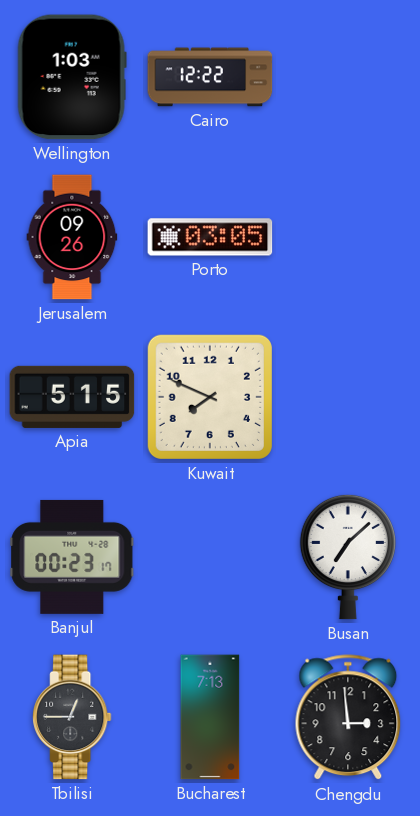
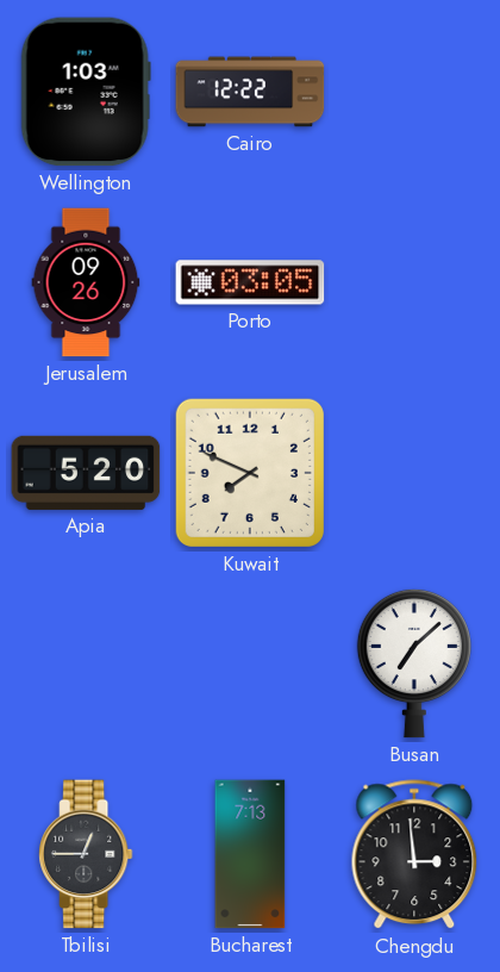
Apia: 5:15 -> 5:20
Banjul: 00:23 -> none
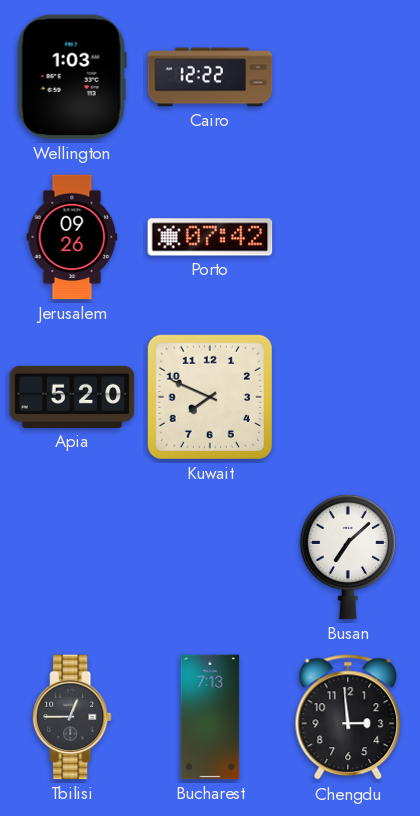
Porto: 03:05 -> 07:42
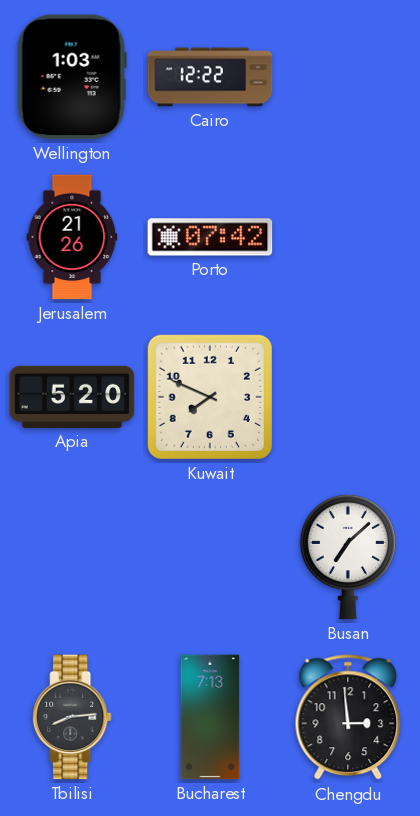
Jerusalem: 09:26 -> 21:26
Tbilisi: 12:45 -> 8:14
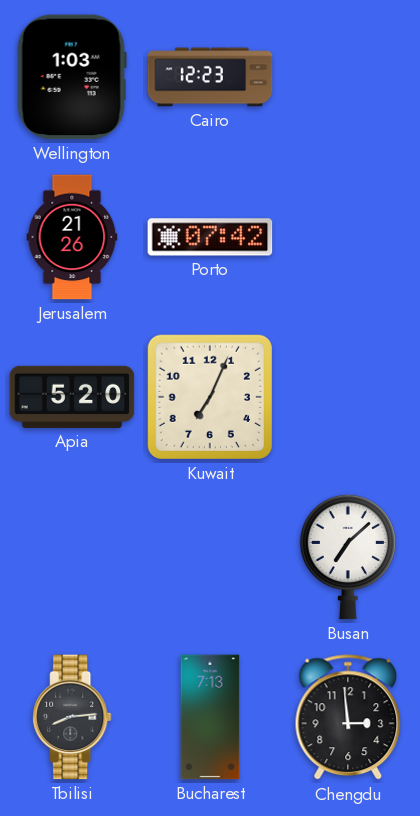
Cairo: 12:22 -> 12:23
Kuwait: 7:49 -> 7:04
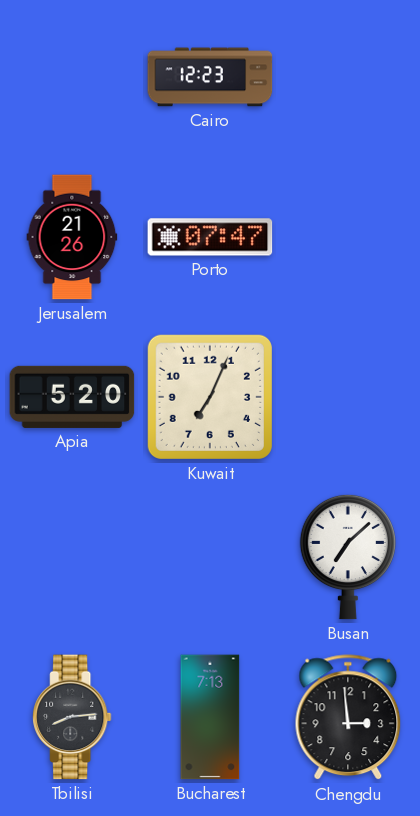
Wellington: 1:03 -> none
Porto: 07:42 -> 07:47
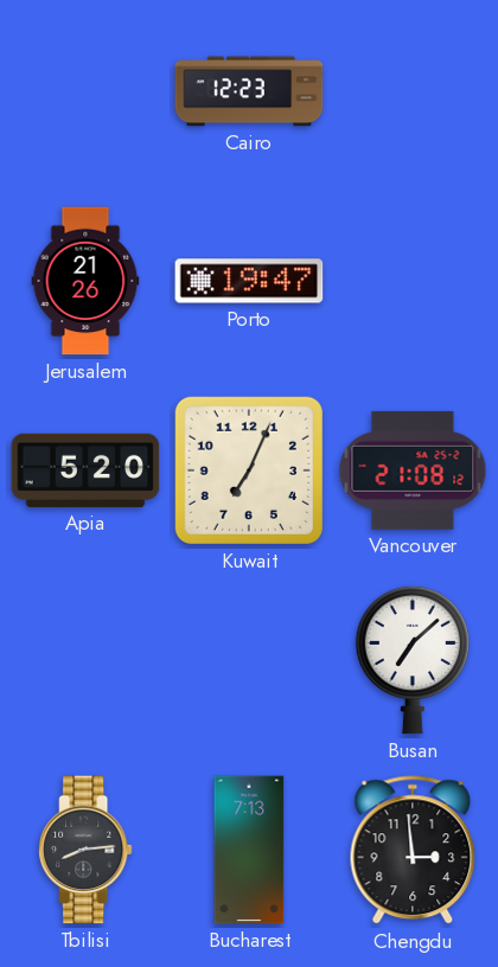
Porto: 07:47 -> 19:47
Vancouver: none -> 21:08
